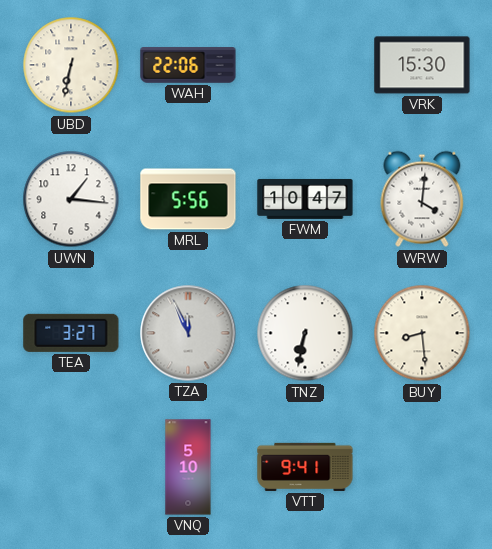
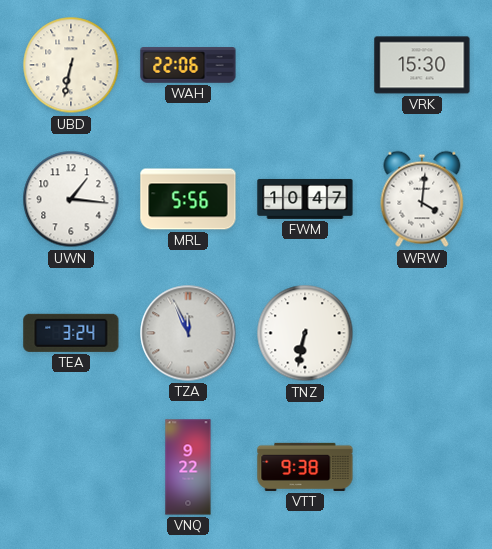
TEA: 3:27 -> 3:24
BUY: 8:29 -> none
VNQ: 5:10 -> 9:22
VTT: 9:41 -> 9:38
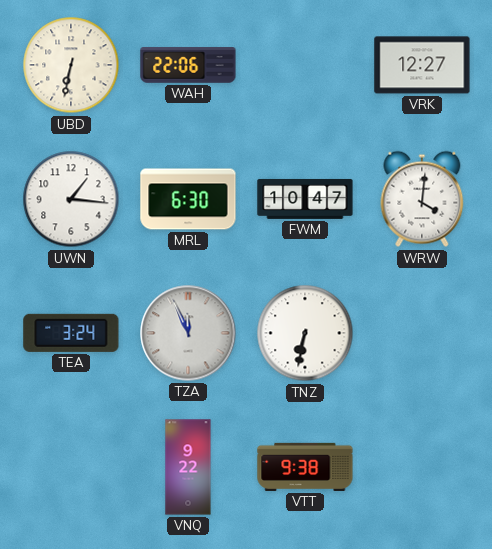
VRK: 15:30 -> 12:27
MRL: 5:56 -> 6:30
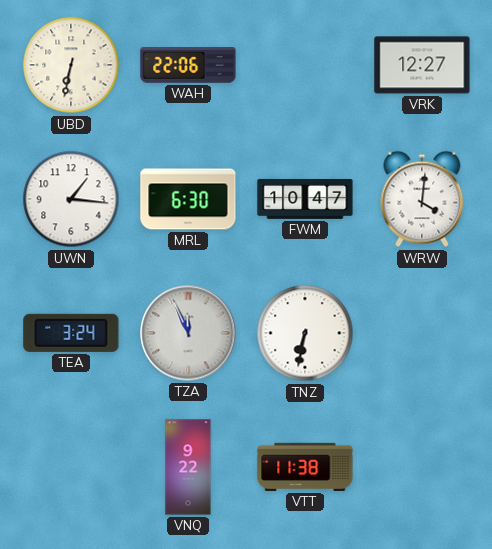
VTT: 9:38 -> 11:38
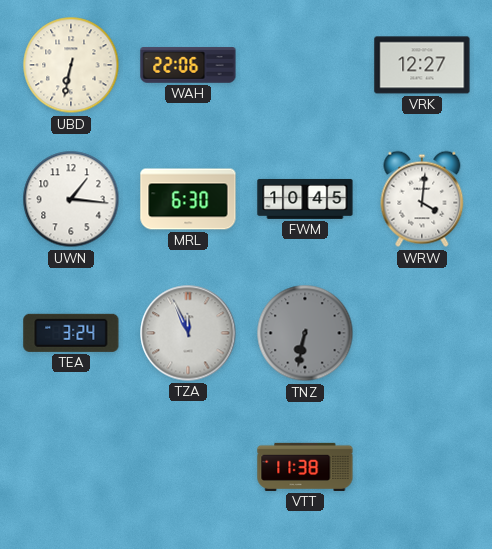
FWM: 10:47 -> 10:45
TNZ dial: white -> grey
VNQ: 9:22 -> none
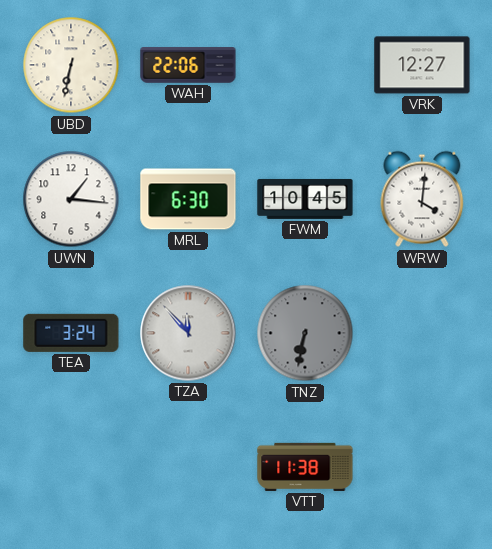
TZA: 11:56 -> 11:53
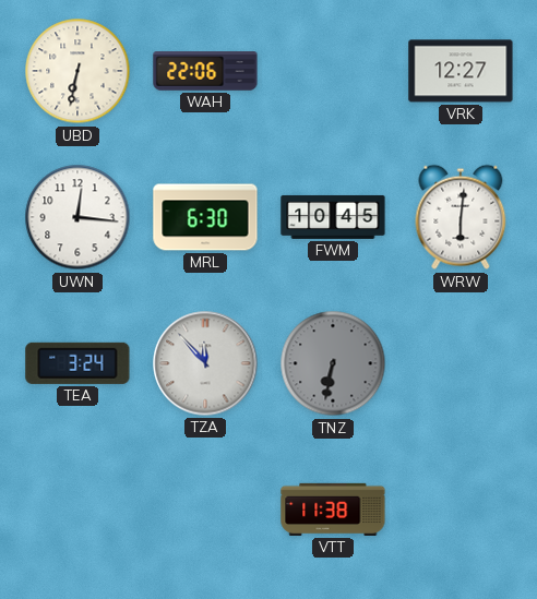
UWN: 1:16 -> 12:16
WRW: 4:01 -> 6:01
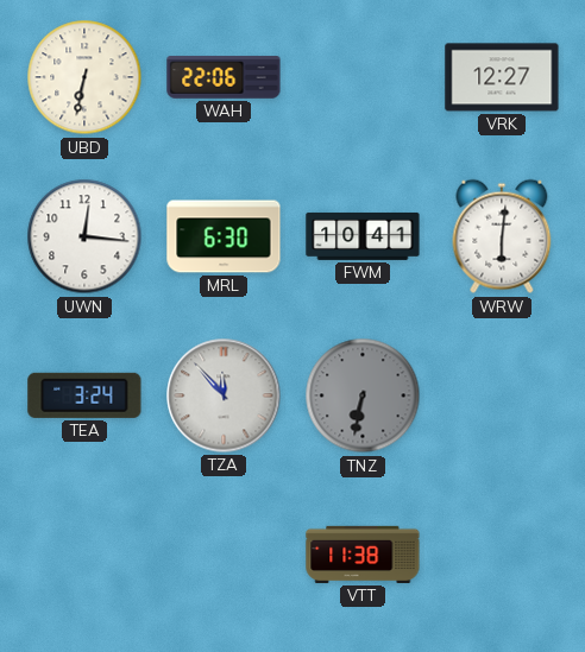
FWM: 10:45 -> 10:41
